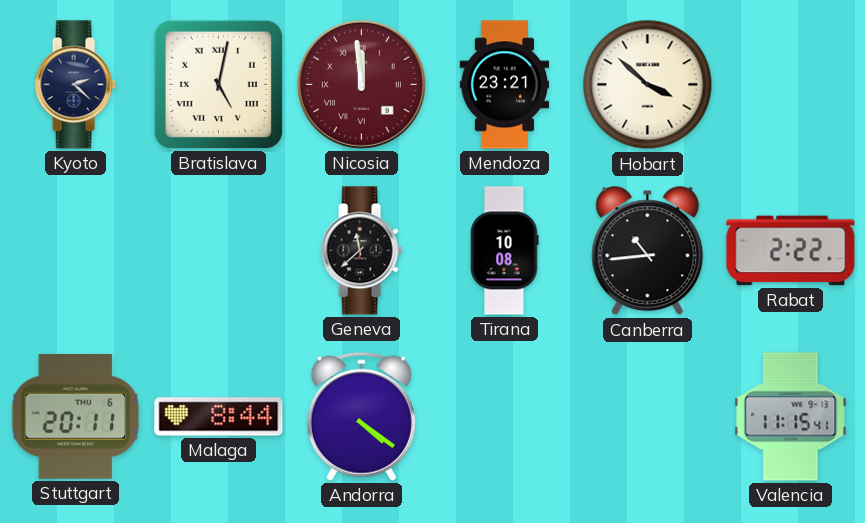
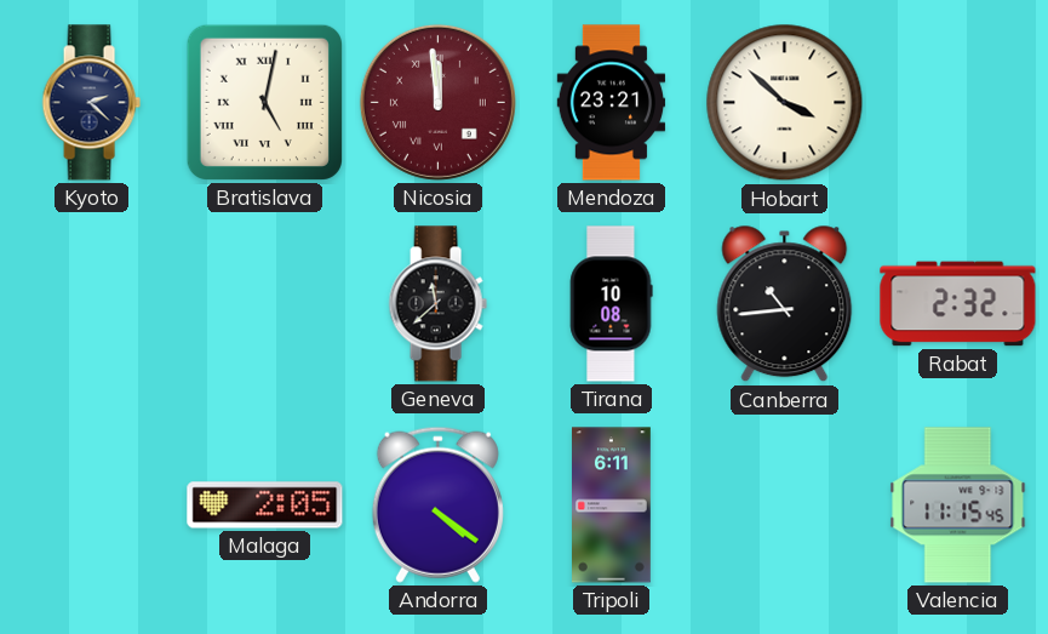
Rabat: 2:22 -> 2:32
Stuttgart: 20:11 -> none
Malaga: 8:44 -> 2:05
Tripoli: none -> 6:11
Valencia: 11:15:41 -> 11:15:45
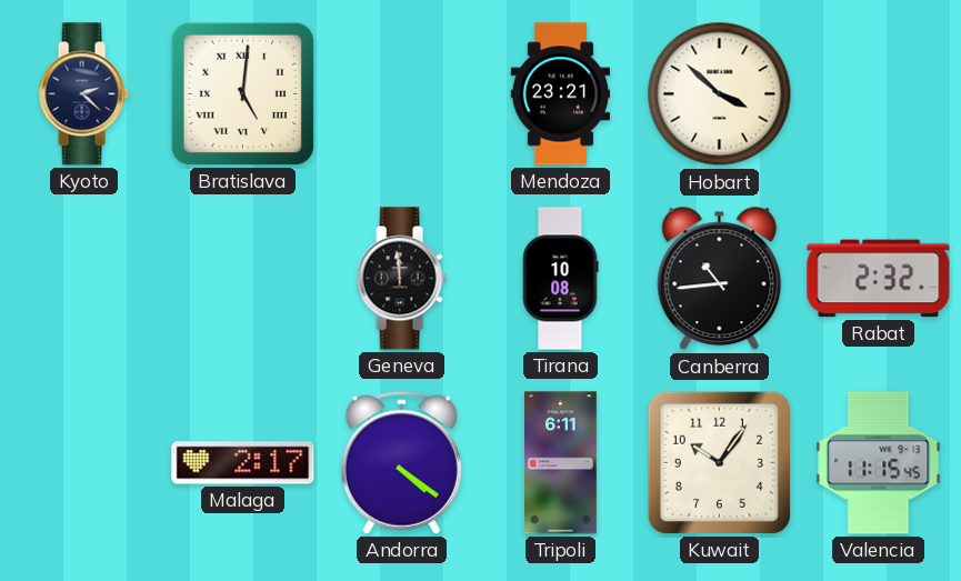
Bratislava: 5:02 -> 5:01
Nicosia: 11:59 -> none
Geneva: 11:38 -> 11:59
Malaga: 2:05 -> 2:17
Kuwait: none -> 10:06
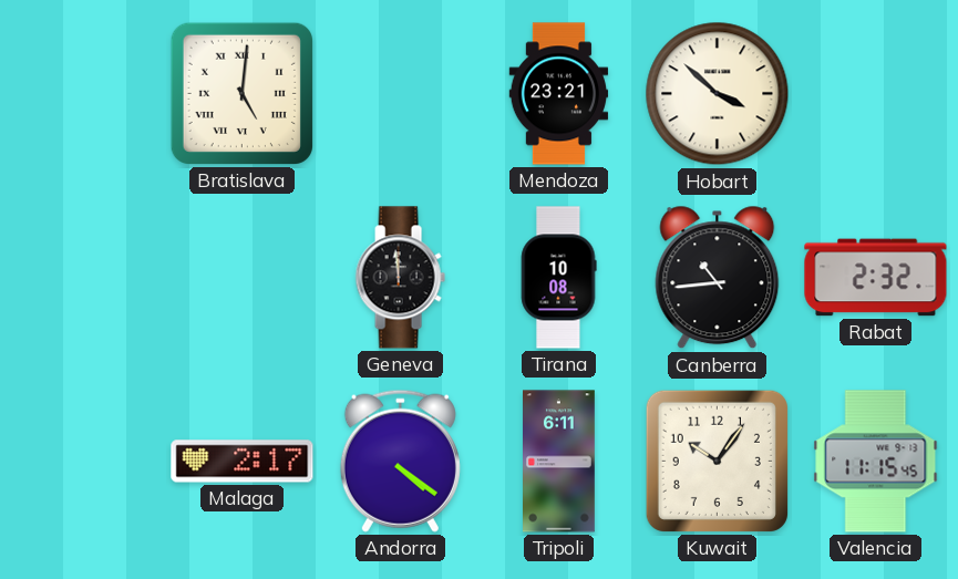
Kyoto: 2:22 -> none
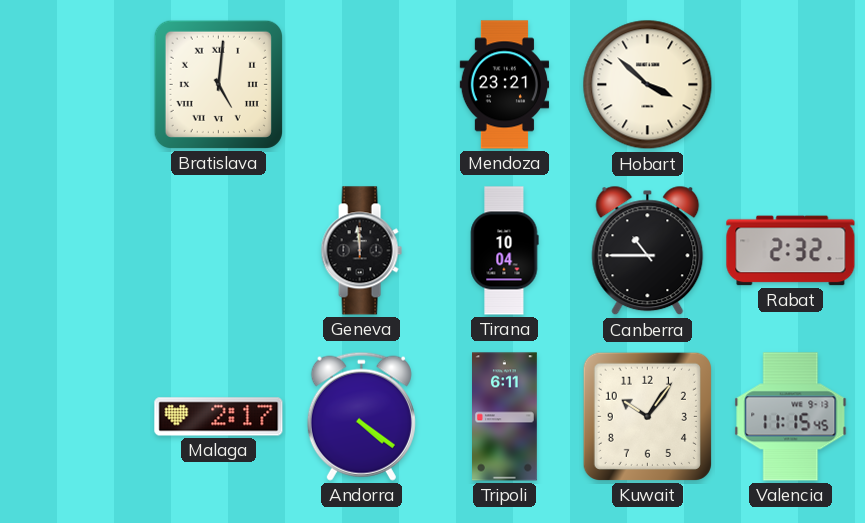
Tirana: 10:08 -> 10:04
Canberra: 10:44 -> 10:45
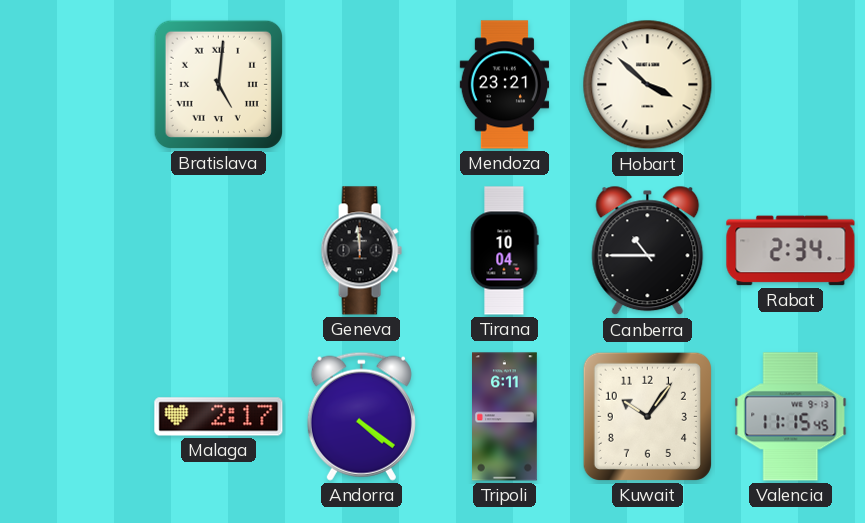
Rabat: 2:32 -> 2:34
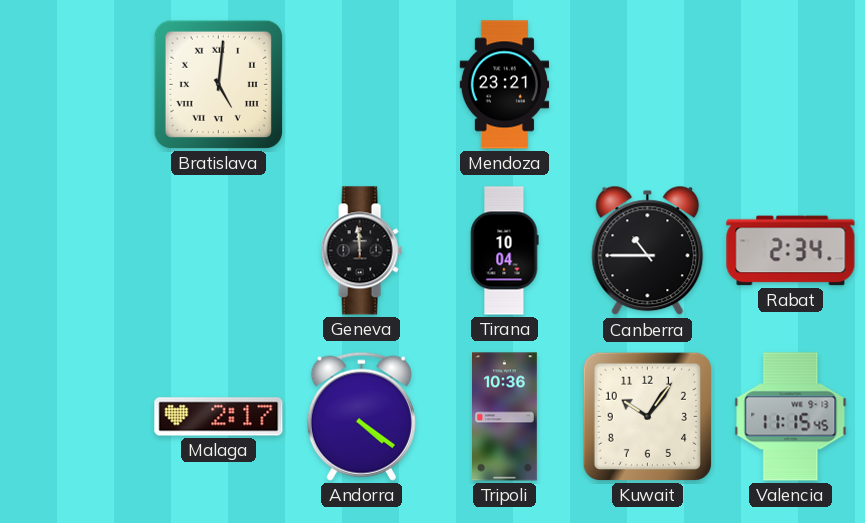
Hobart: 3:52 -> none
Tripoli: 6:11 -> 10:36
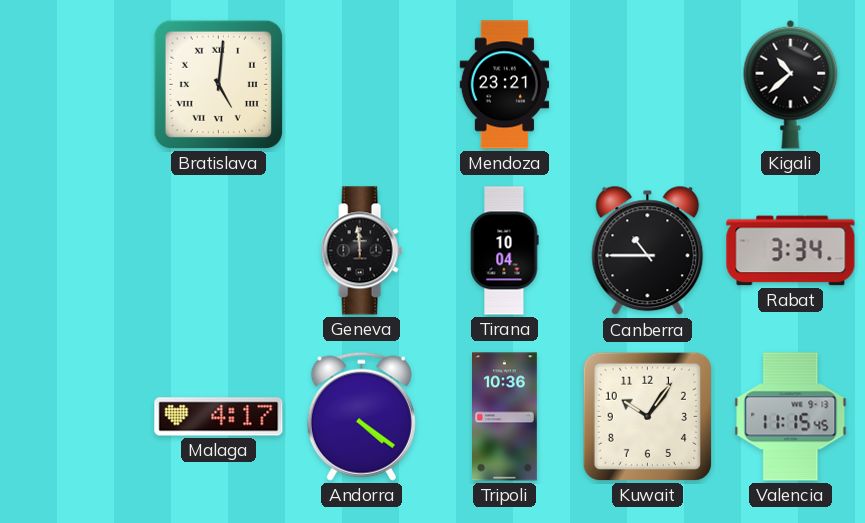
Kigali: none -> 10:38
Rabat: 2:34 -> 3:34
Malaga: 2:17 -> 4:17
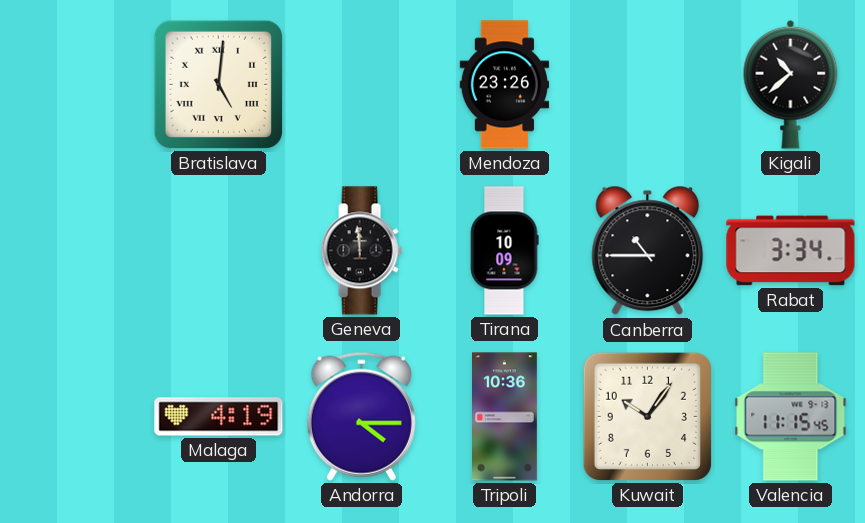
Mendoza: 23:21 -> 23:26
Tirana: 10:04 -> 10:09
Malaga: 4:17 -> 4:19
Andorra: 4:21 -> 4:15
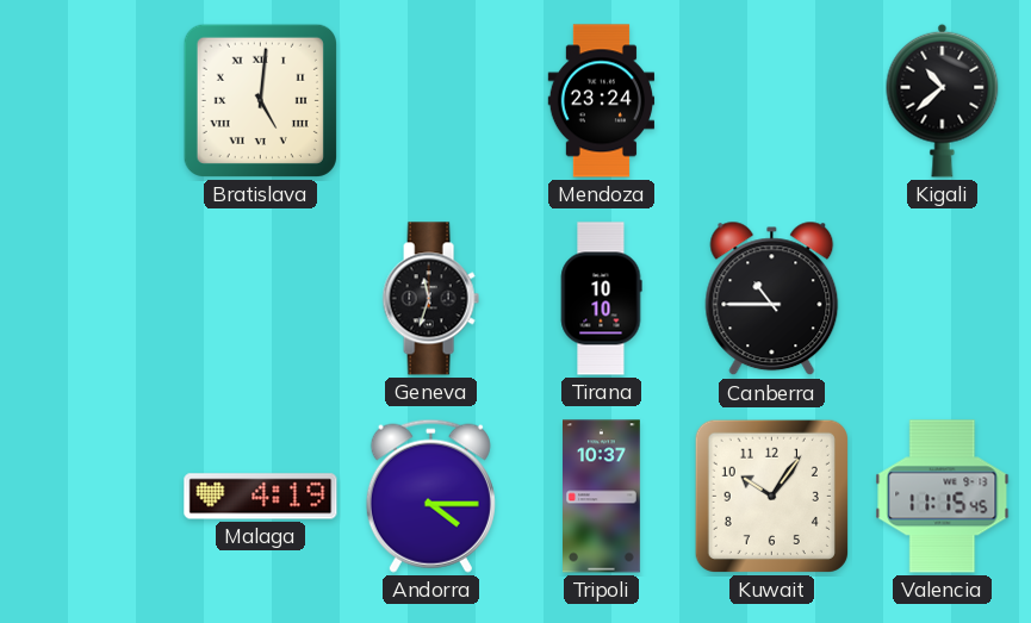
Mendoza: 23:26 -> 23:24
Geneva: 11:59 -> 11:33
Tirana: 10:09 -> 10:10
Rabat: 3:34 -> none
Tripoli: 10:36 -> 10:37
